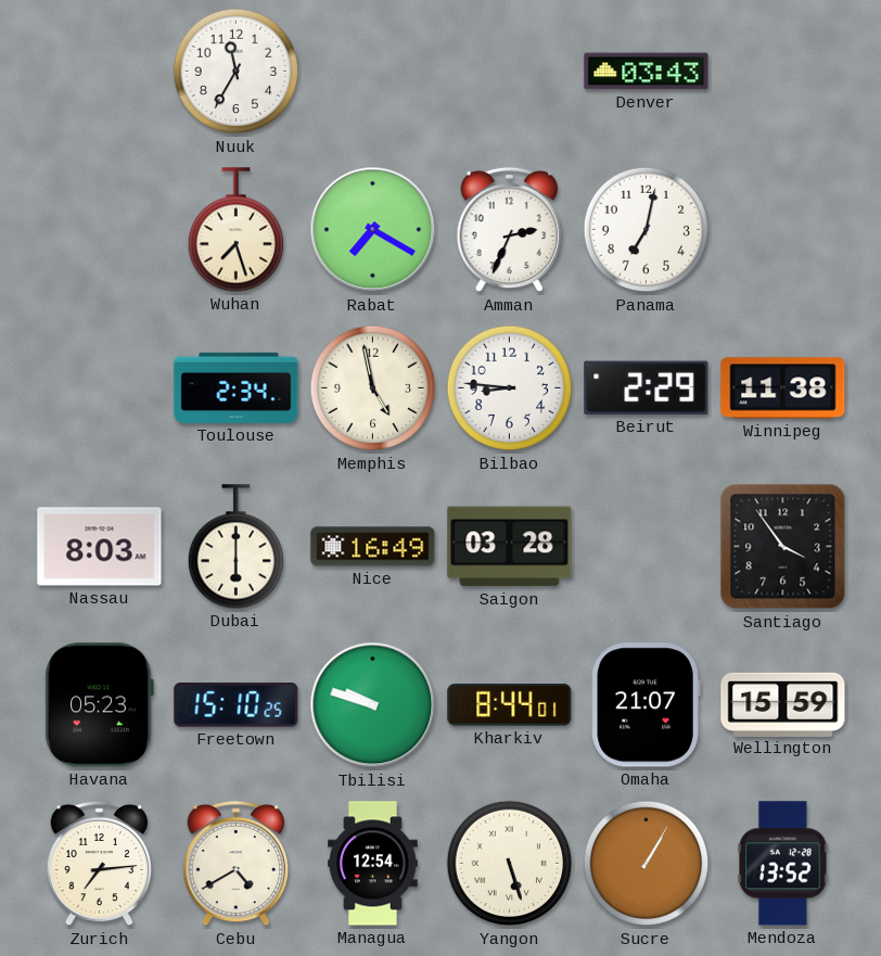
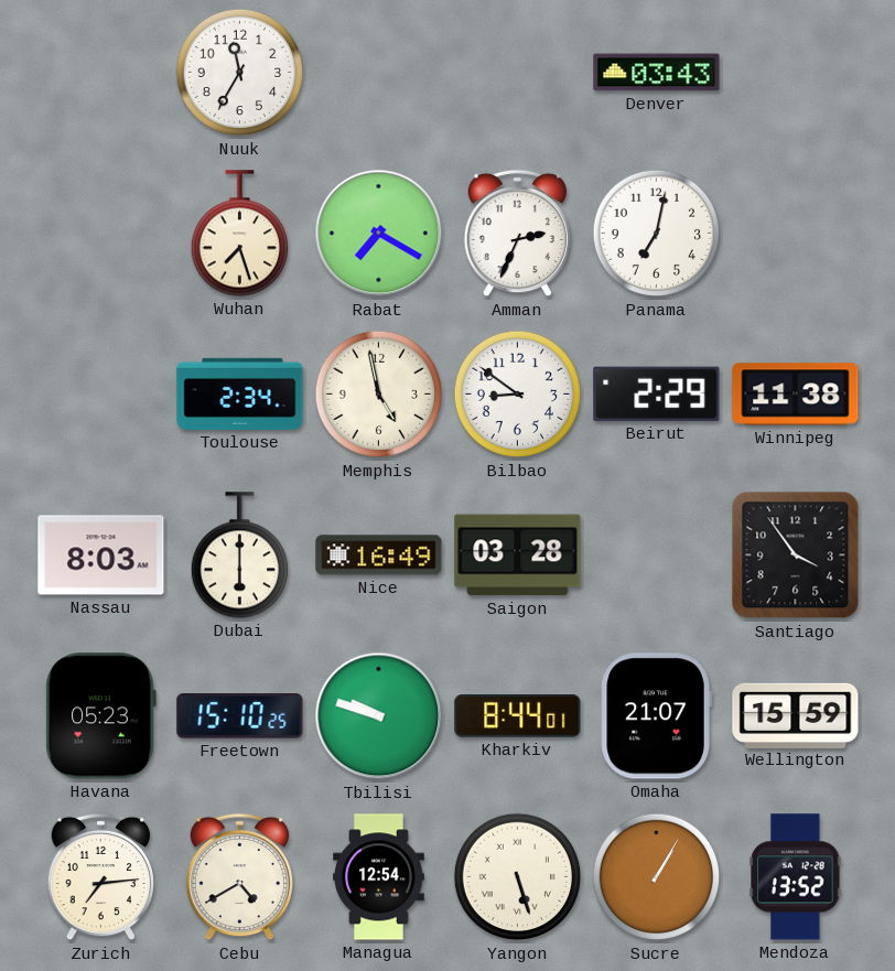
Bilbao: 8:46 -> 8:51
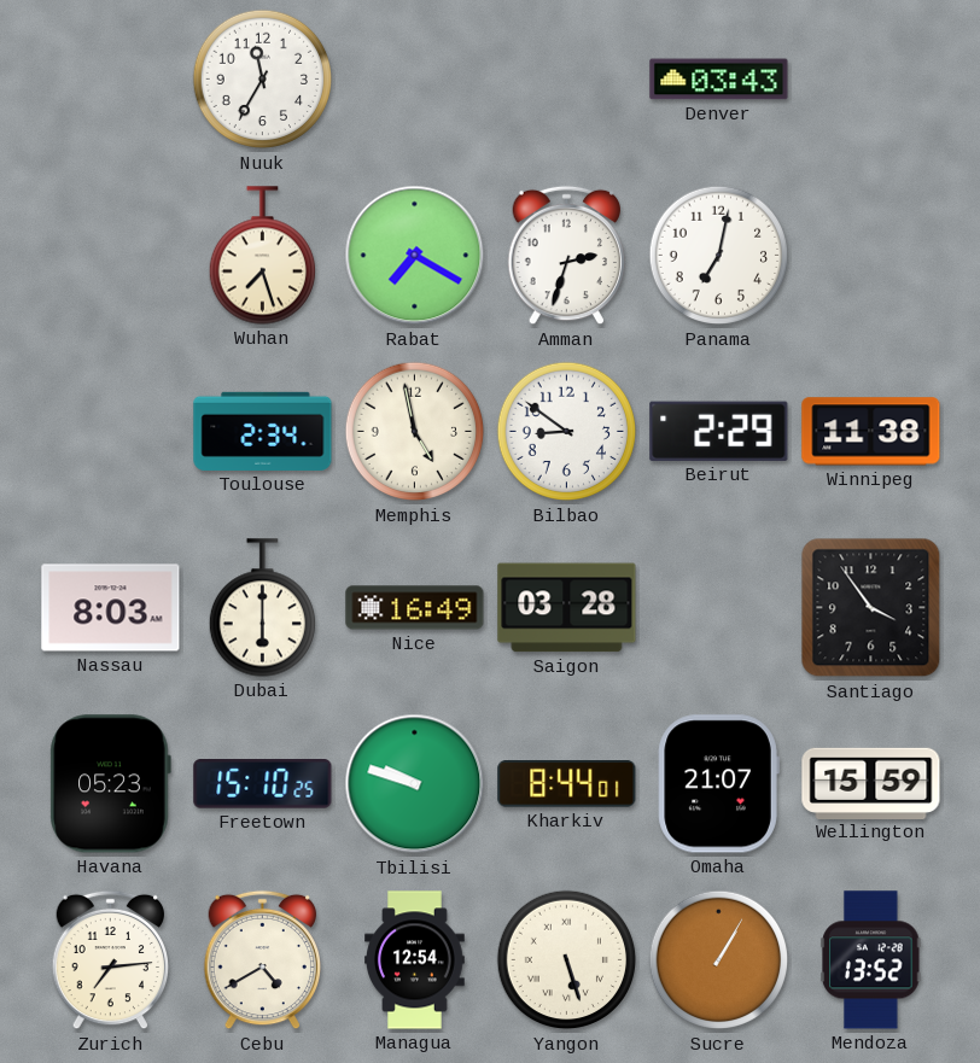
Amman: 2:34 -> 2:33
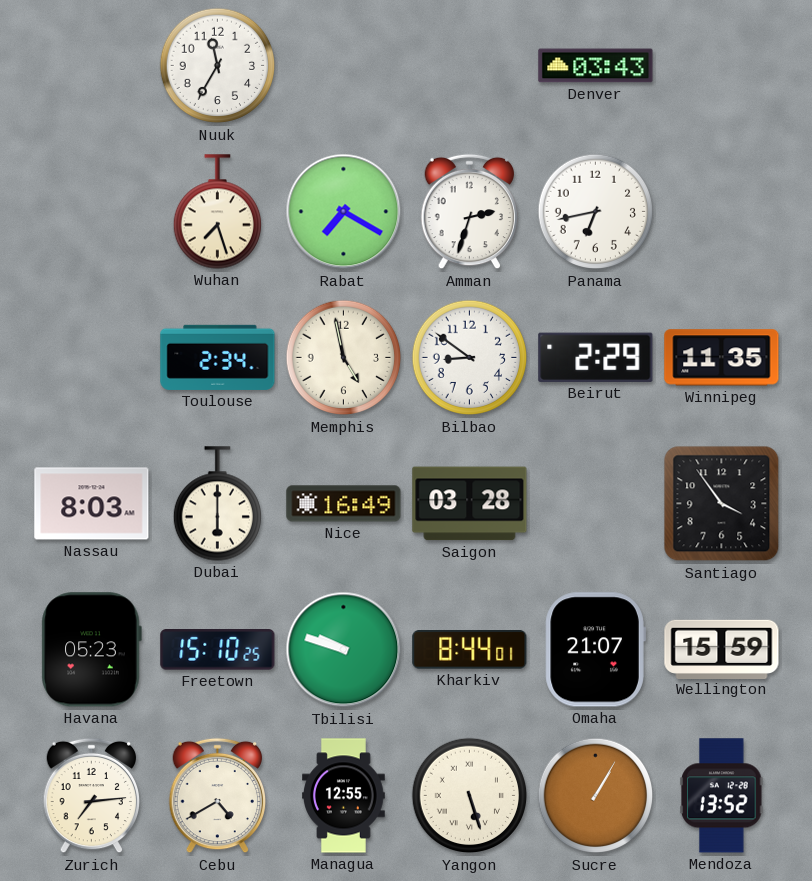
Panama: 7:02 -> 6:43
Winnipeg: 11:38 -> 11:35
Managua: 12:54 -> 12:55
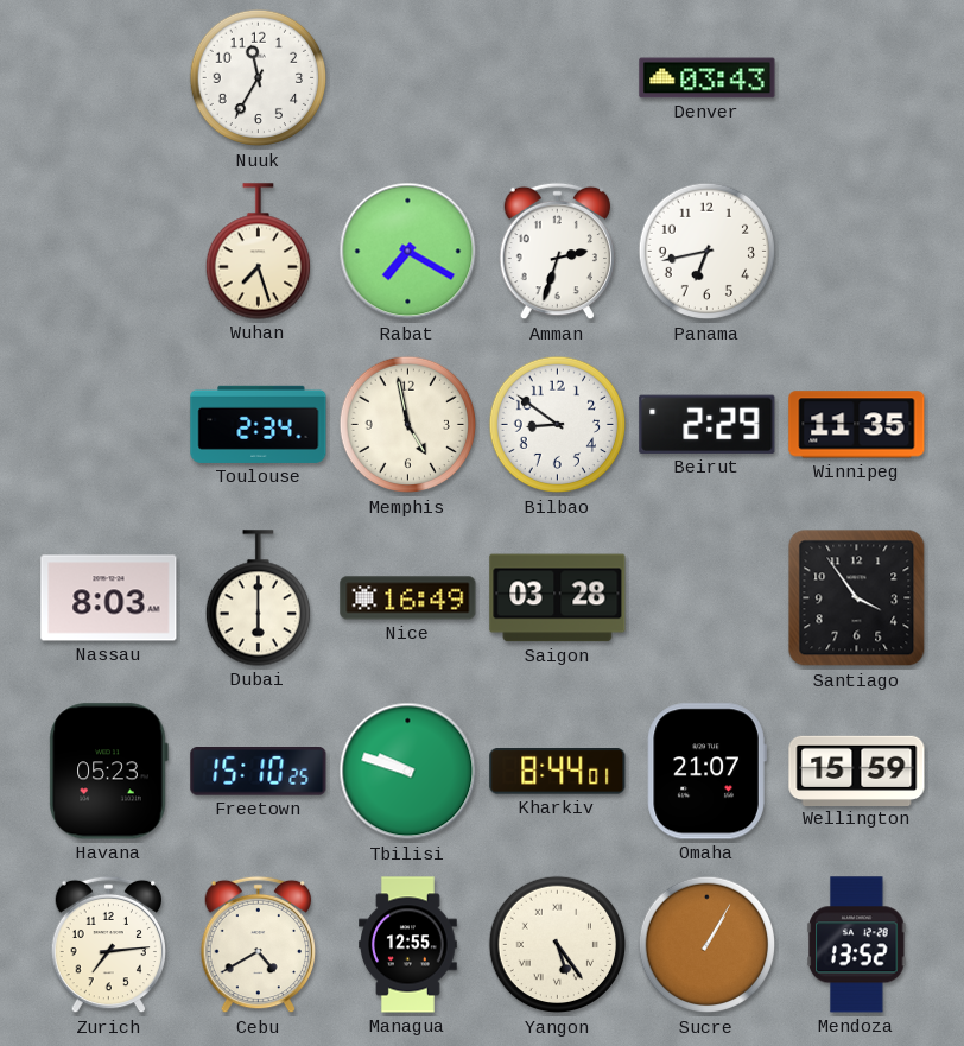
Yangon: 5:27 -> 5:24
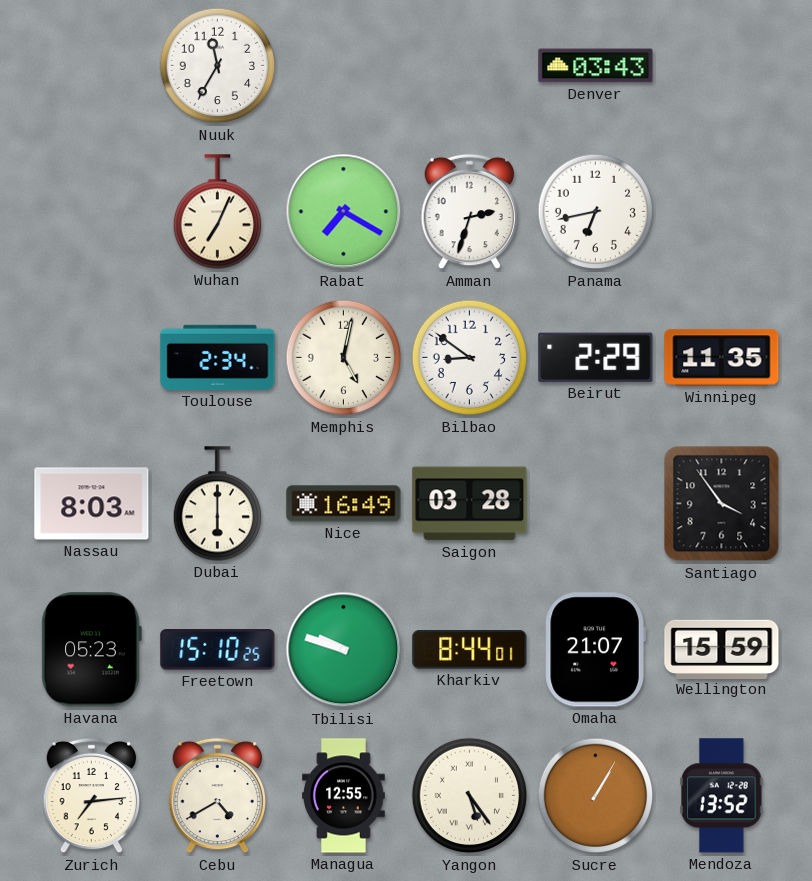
Wuhan: 7:27 -> 7:04
Memphis: 4:58 -> 5:02
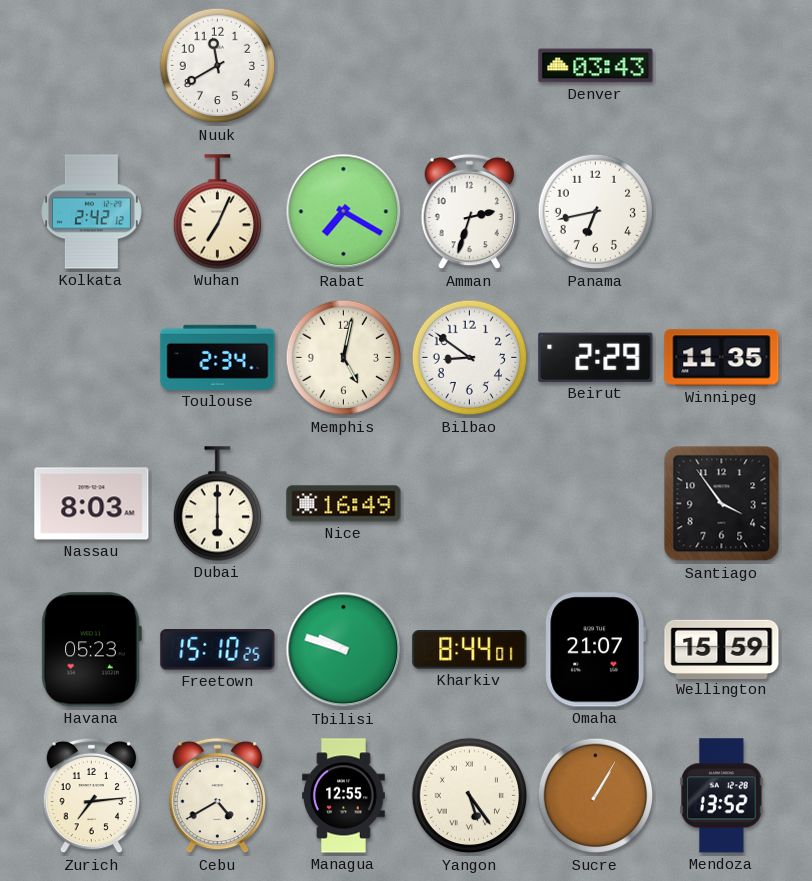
Nuuk: 11:35 -> 11:40
Kolkata: none -> 2:42
Saigon: 03:28 -> none
